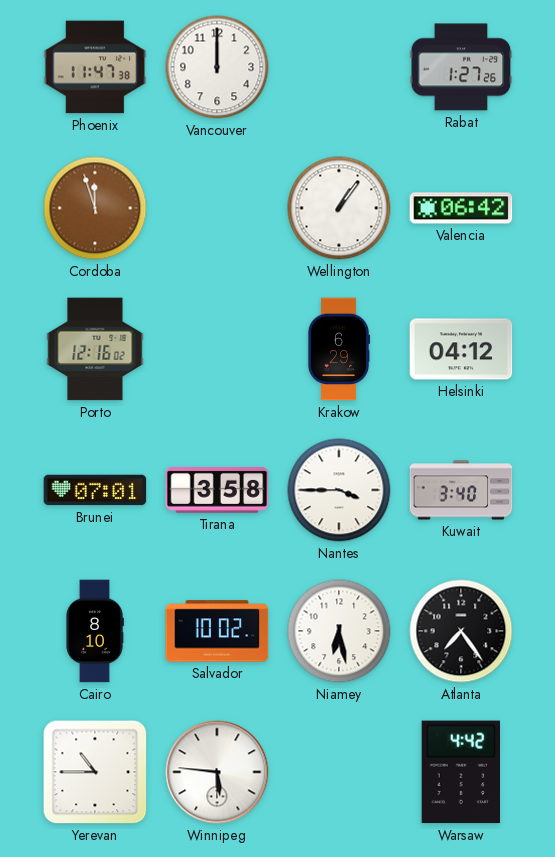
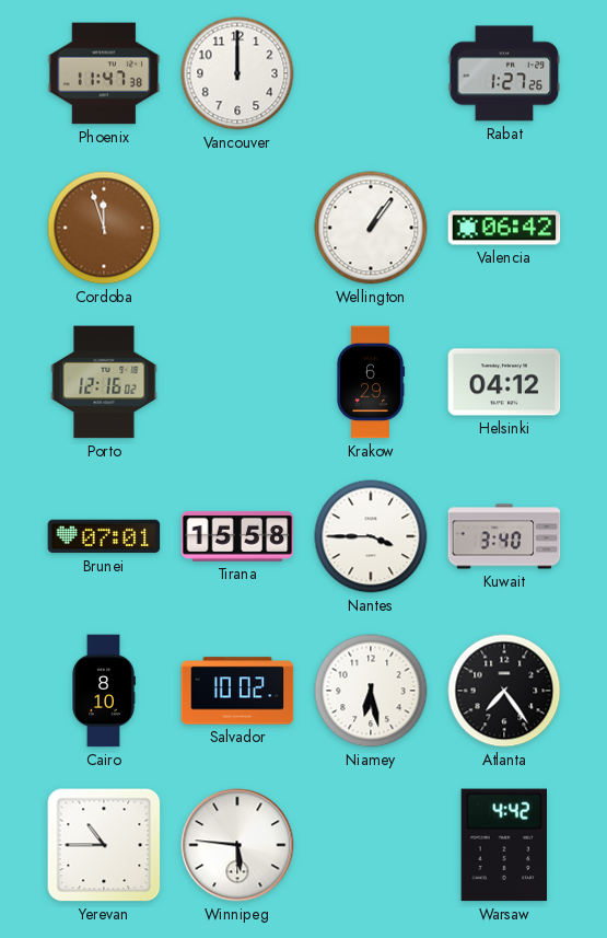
Tirana: 3:58 -> 15:58
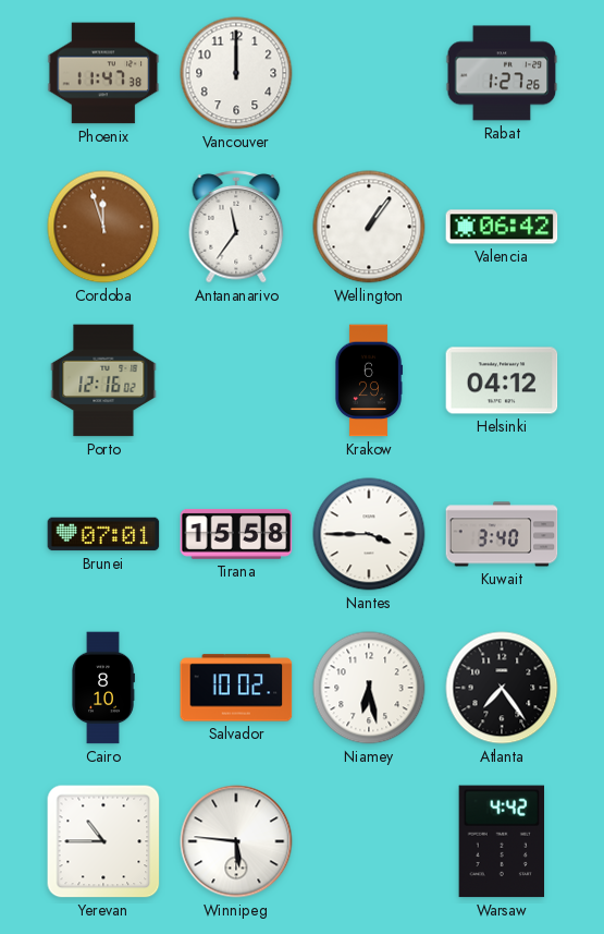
Antananarivo: none -> 11:36
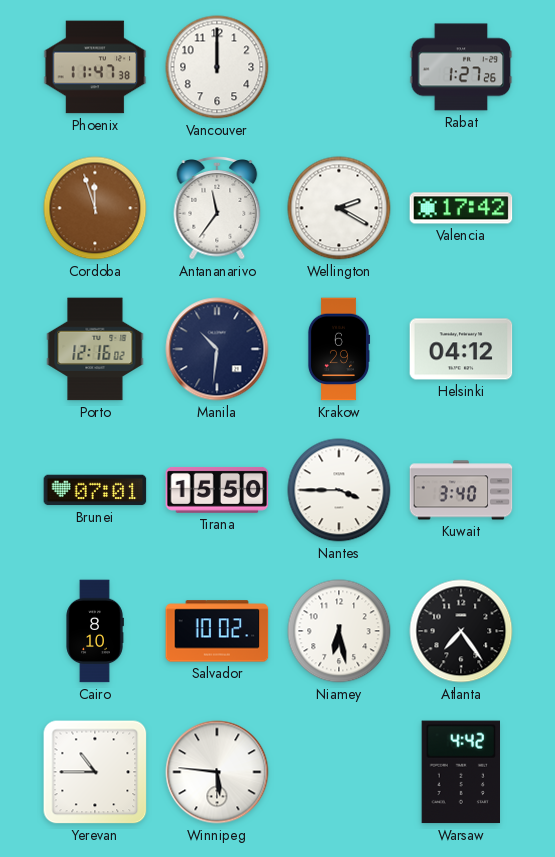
Wellington: 1:06 -> 2:20
Valencia: 06:42 -> 17:42
Manila: none -> 10:31
Tirana: 15:58 -> 15:50
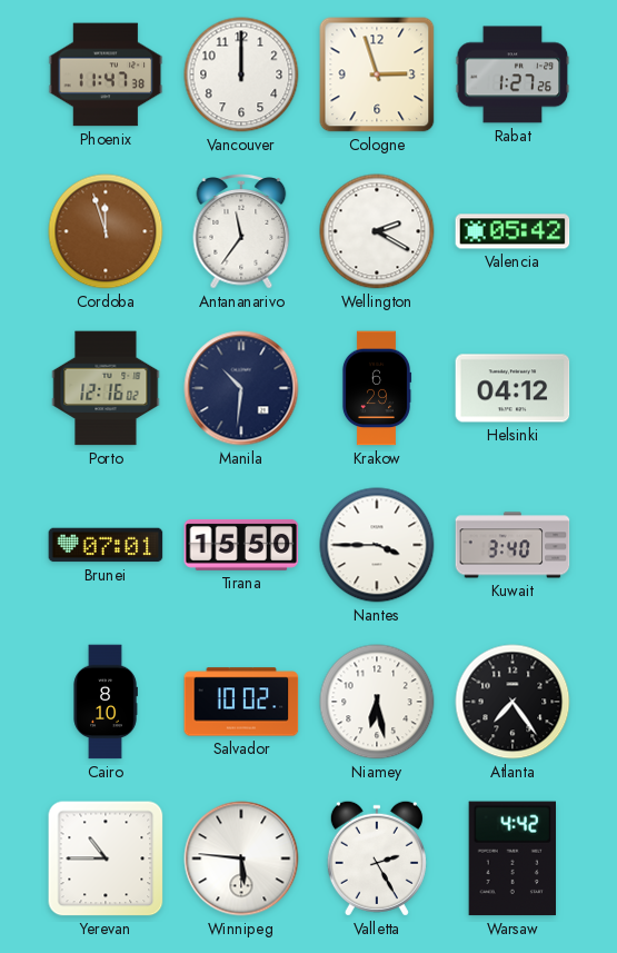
Cologne: none -> 2:57
Valencia: 17:42 -> 05:42
Valletta: none -> 2:25
